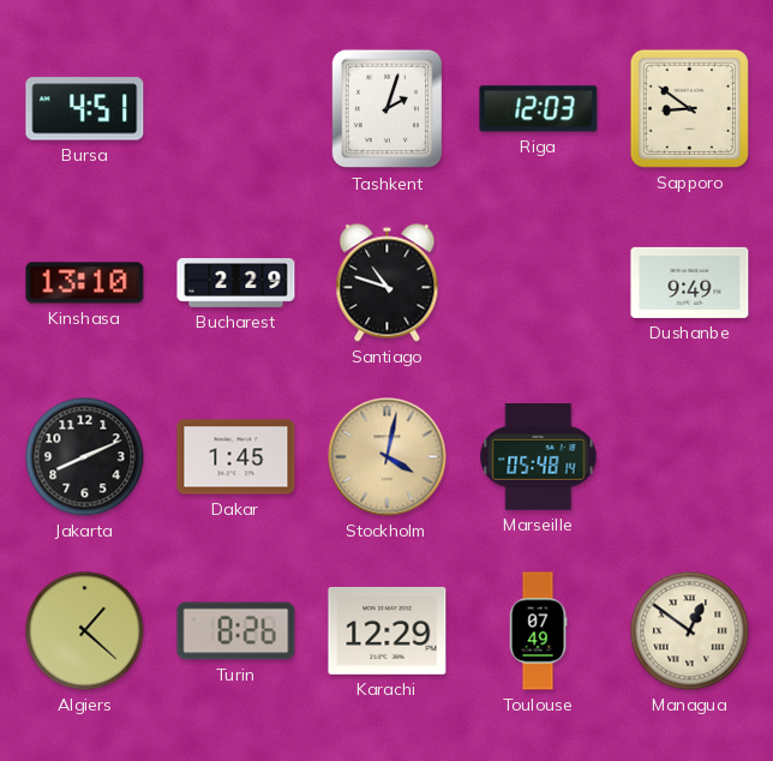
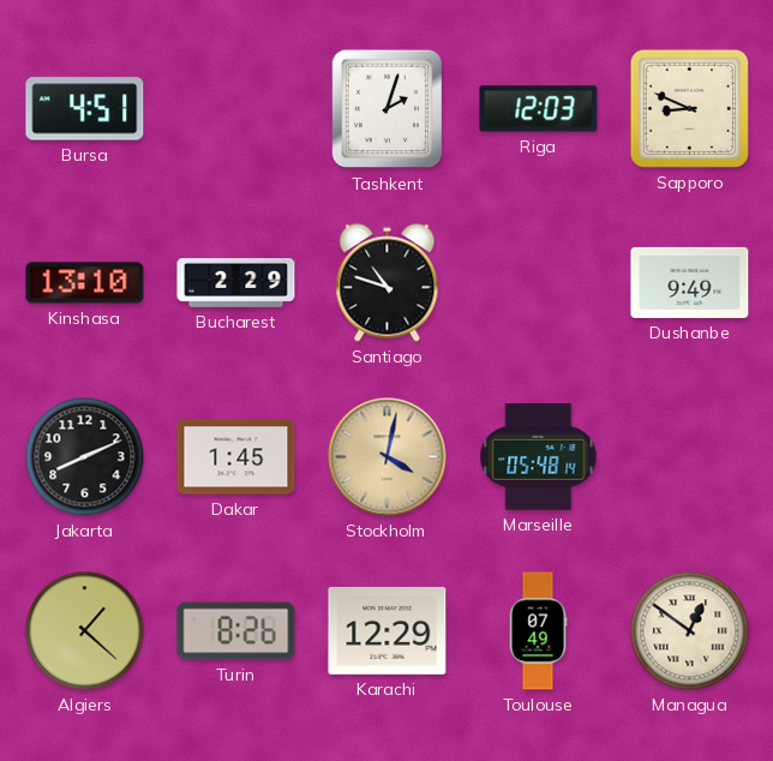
Sapporo: 8:51 -> 8:49
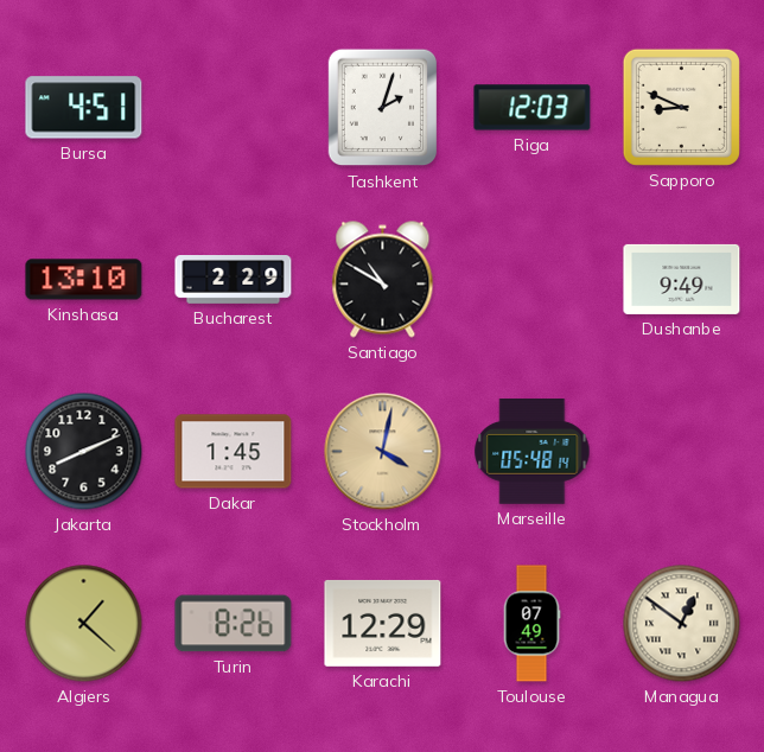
Santiago: 10:48 -> 10:50
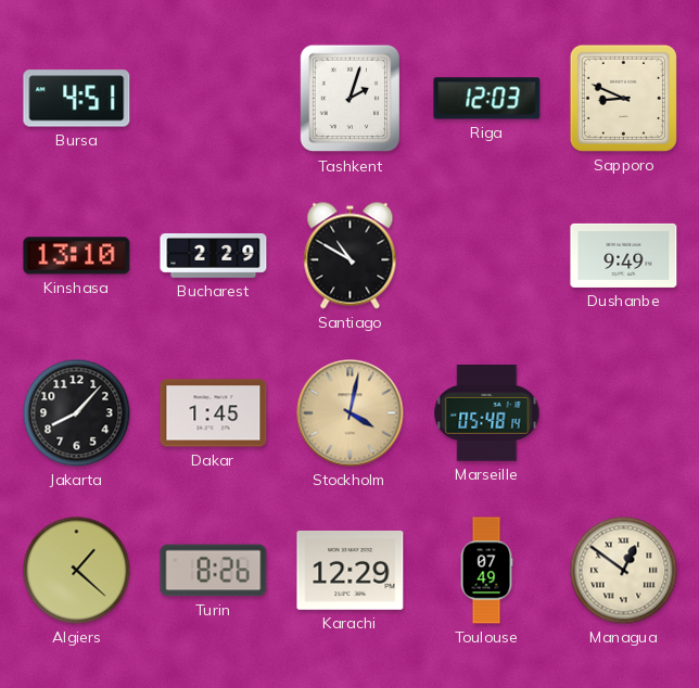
Jakarta: 8:11 -> 8:07
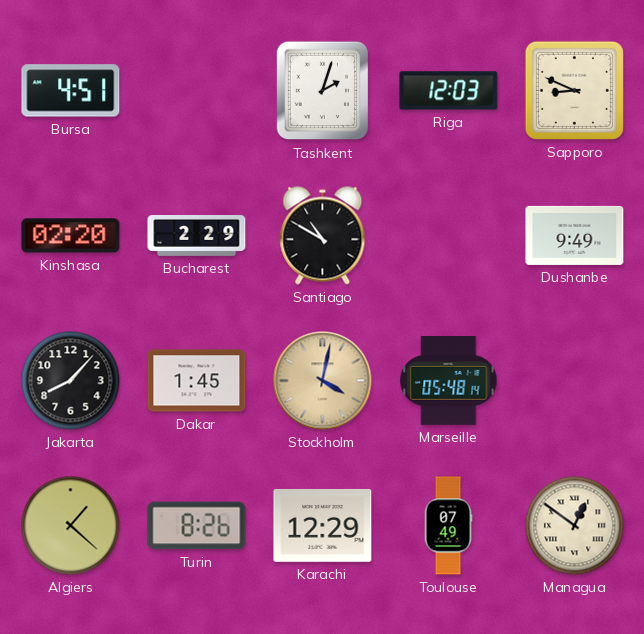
Kinshasa: 13:10 -> 02:20
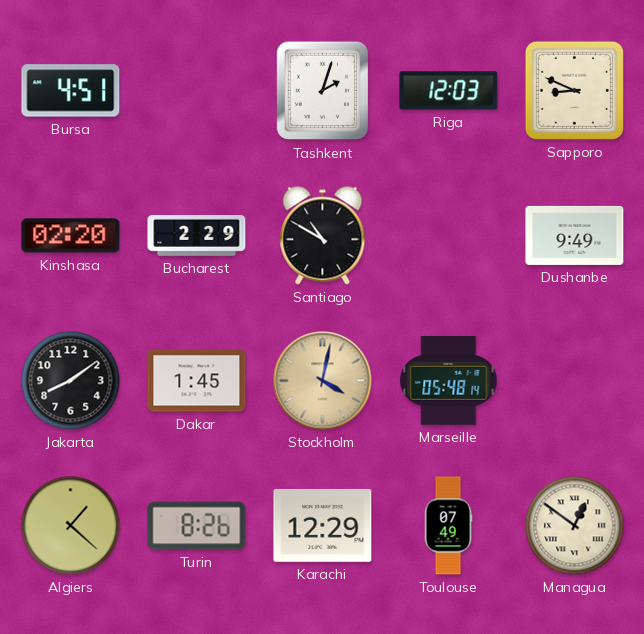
Jakarta: 8:07 -> 8:09
